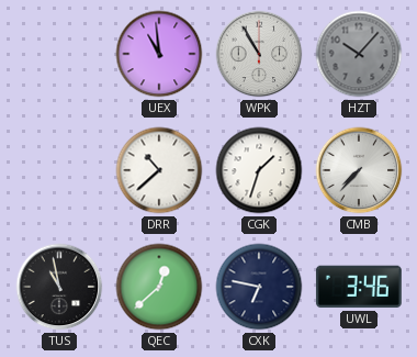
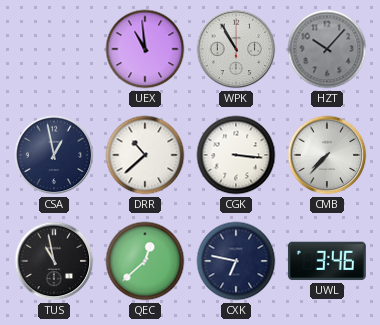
CSA: none -> 12:58
CGK: 1:33 -> 3:16
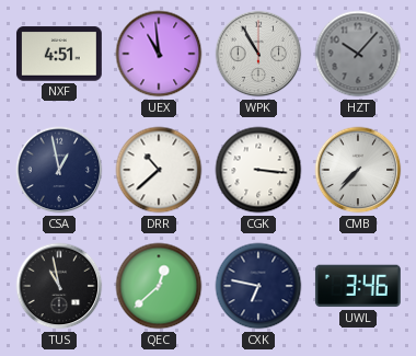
NXF: none -> 4:51
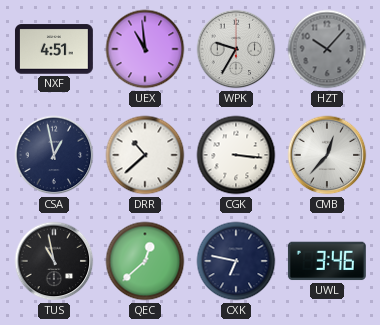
WPK: 10:55 -> 9:35
CMB: 7:37 -> 12:37
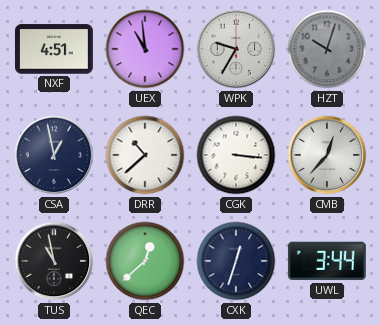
HZT: 10:07 -> 10:03
CXK: 6:47 -> 12:33
UWL: 3:46 -> 3:44
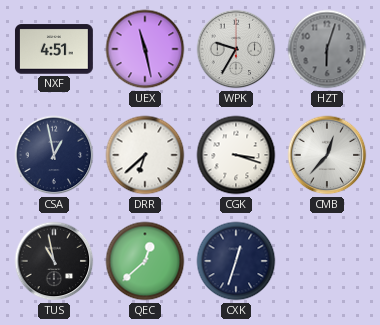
UEX: 10:59 -> 11:28
HZT: 10:03 -> 6:03
DRR: 10:38 -> 6:38
CGK: 3:16 -> 3:18
UWL: 3:44 -> none
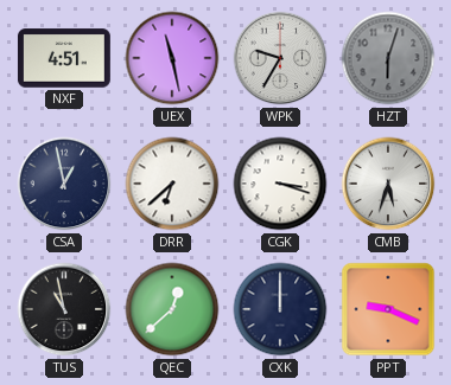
CMB: 12:37 -> 5:33
CXK: 12:33 -> 12:00
PPT: none -> 9:19
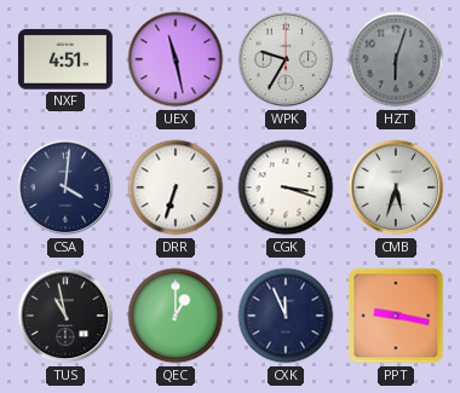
CSA: 12:58 -> 4:01
DRR: 6:38 -> 6:33
QEC: 12:38 -> 1:00
CXK: 12:00 -> 11:56
PPT: 9:19 -> 9:17
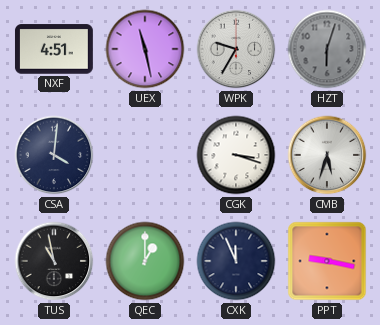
DRR: 6:33 -> none
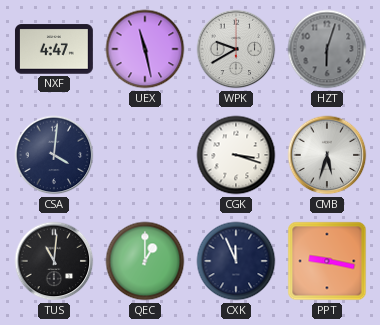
NXF: 4:51 -> 4:47
WPK: 9:35 -> 9:40
TUS: 10:58 -> 11:01
